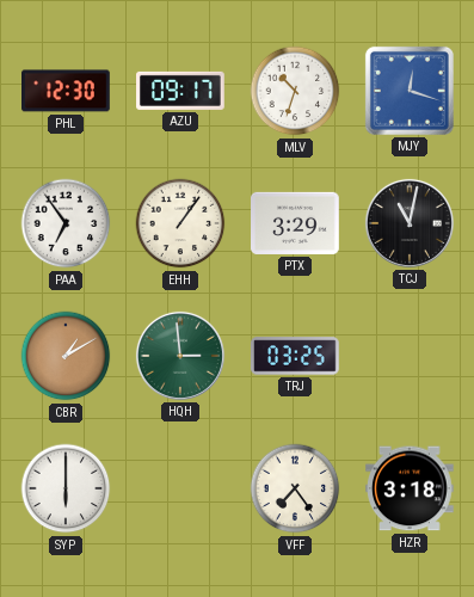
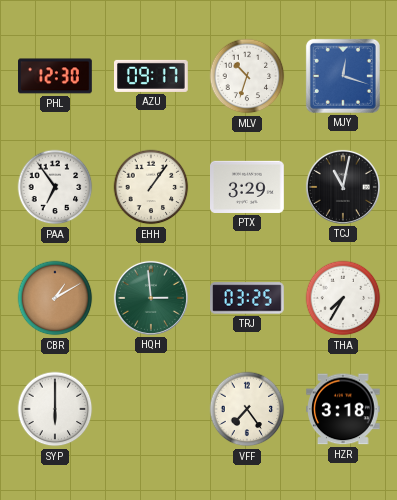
THA: none -> 7:35
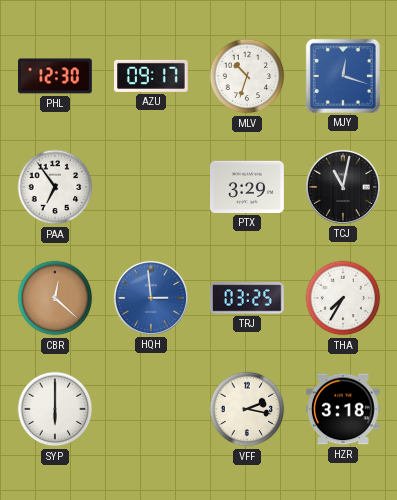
EHH: 1:06 -> none
CBR: 1:10 -> 12:22
HQH dial: green -> blue
VFF: 7:24 -> 2:17
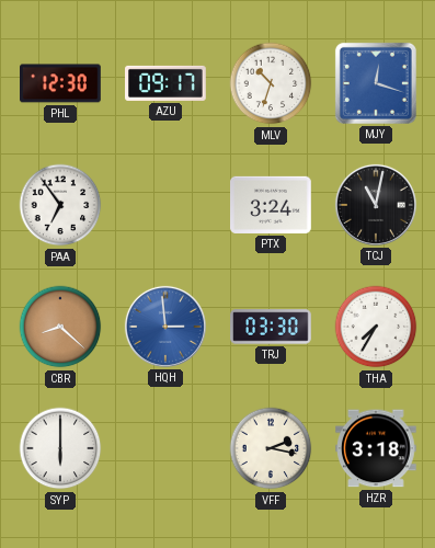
PTX: 3:29 -> 3:24
CBR: 12:22 -> 8:22
TRJ: 03:25 -> 03:30
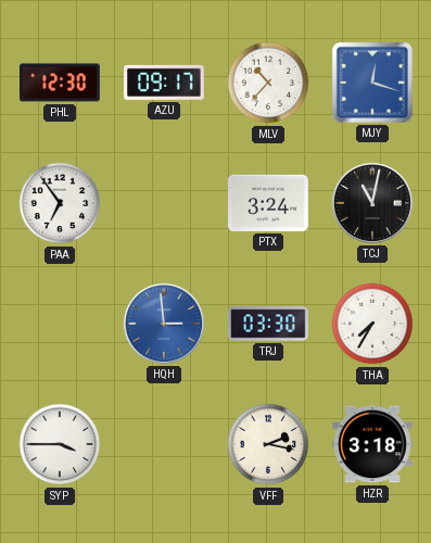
MLV: 10:33 -> 10:37
CBR: 8:22 -> none
SYP: 6:00 -> 3:45
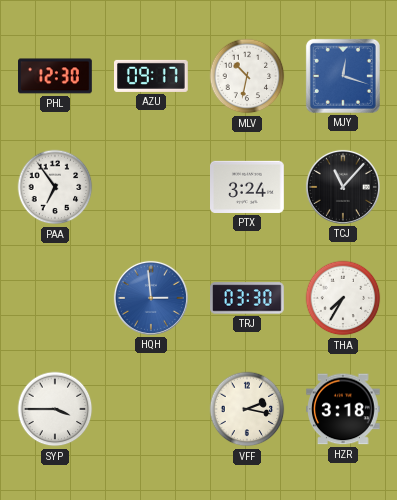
MLV: 10:37 -> 10:32
TCJ: 11:02 -> 11:07
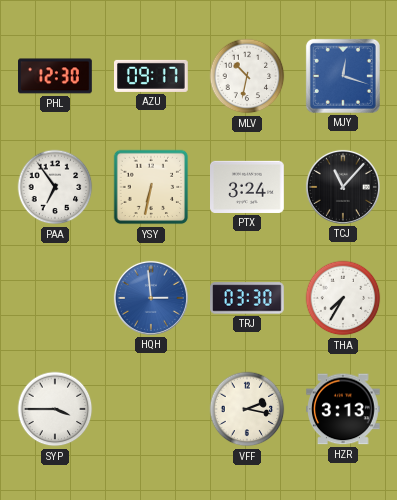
YSY: none -> 6:32
HZR: 3:18 -> 3:13
